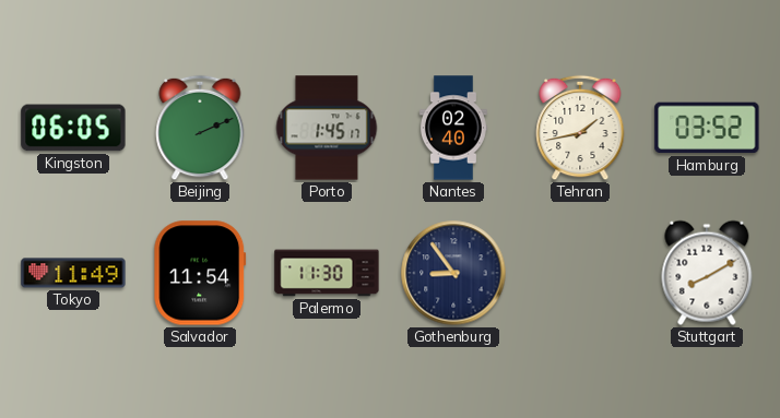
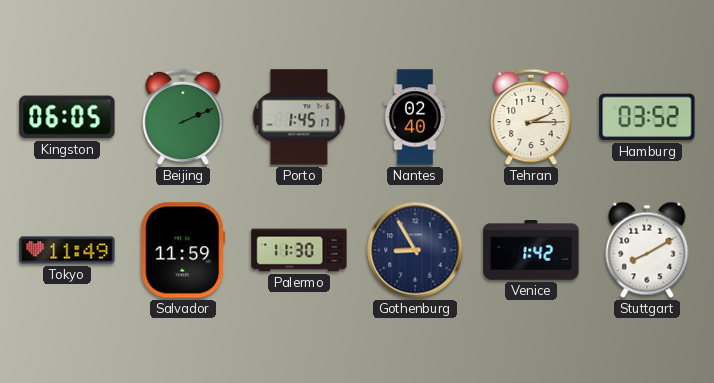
Tehran: 1:43 -> 2:15
Salvador: 11:54 -> 11:59
Gothenburg: 8:54 -> 8:55
Venice: none -> 1:42
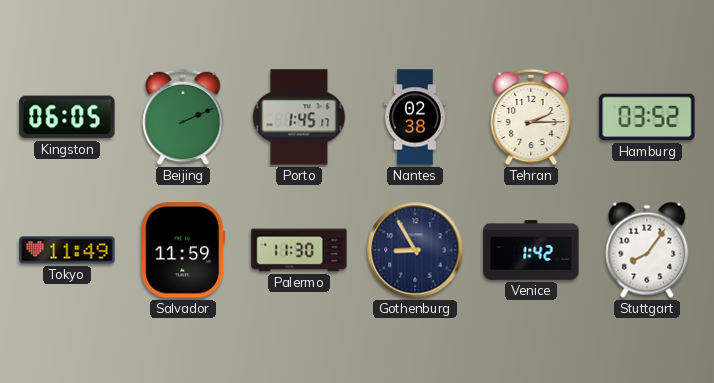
Nantes: 02:40 -> 02:38
Stuttgart: 8:10 -> 8:06
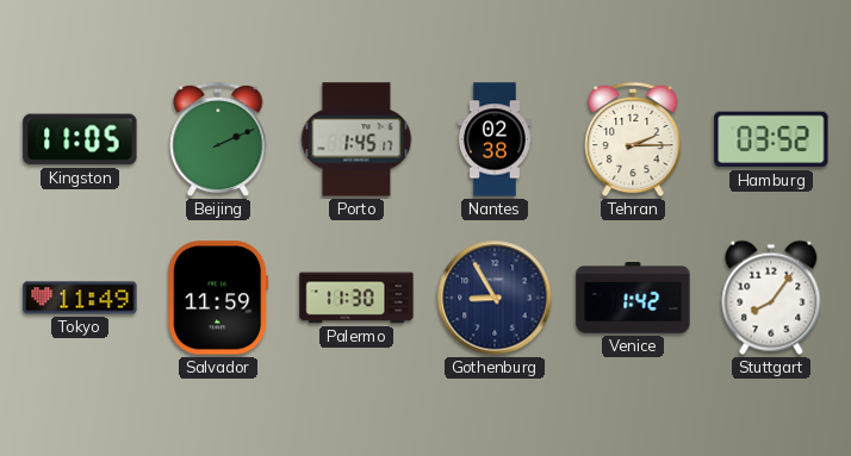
Kingston: 06:05 -> 11:05
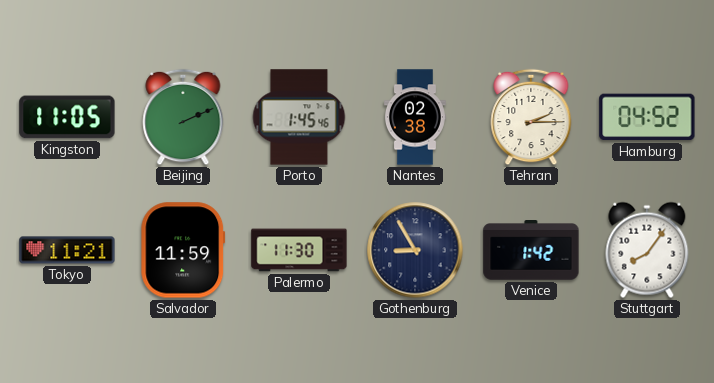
Porto: 1:45:17 -> 1:45:46
Hamburg: 03:52 -> 04:52
Tokyo: 11:49 -> 11:21
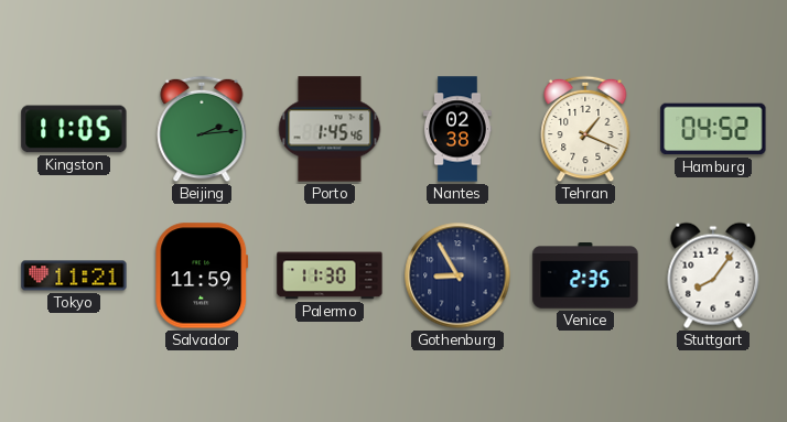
Beijing: 2:11 -> 2:14
Tehran: 2:15 -> 1:19
Venice: 1:42 -> 2:35
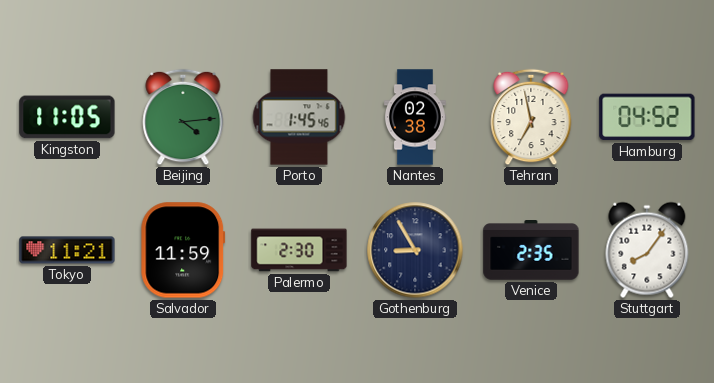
Beijing: 2:14 -> 4:14
Tehran: 1:19 -> 6:58
Palermo: 11:30 -> 2:30
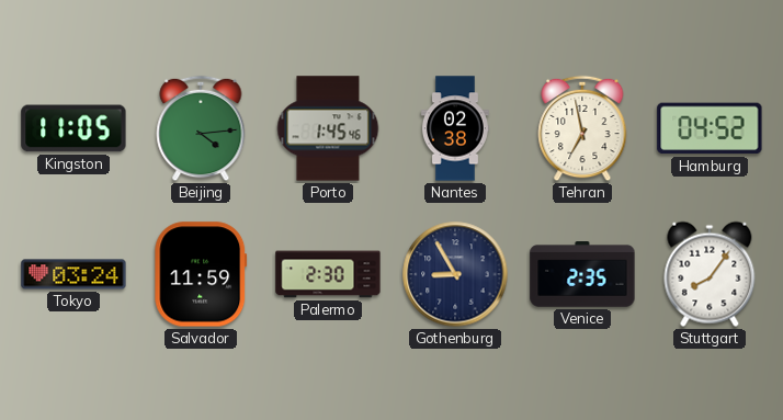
Tokyo: 11:21 -> 03:24
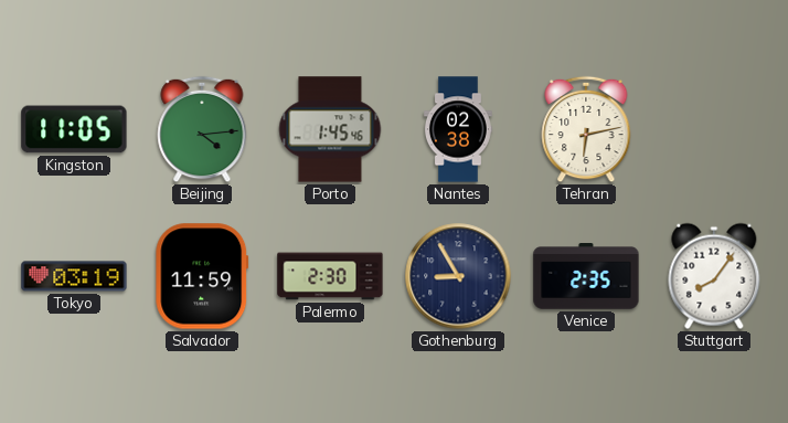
Tehran: 6:58 -> 6:13
Hamburg: 04:52 -> none
Tokyo: 03:24 -> 03:19
